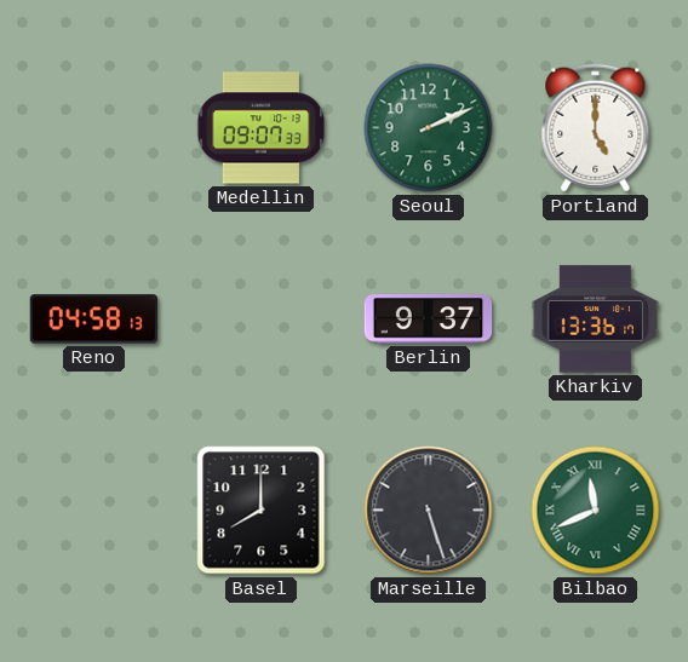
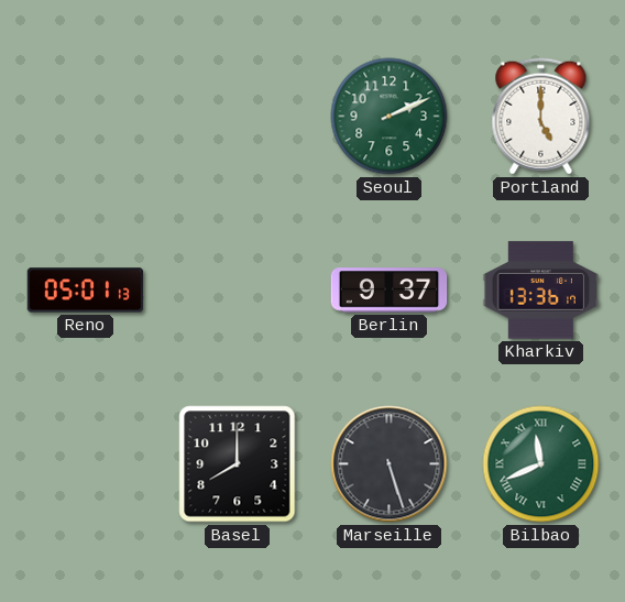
Medellin: 09:07 -> none
Reno: 04:58 -> 05:01
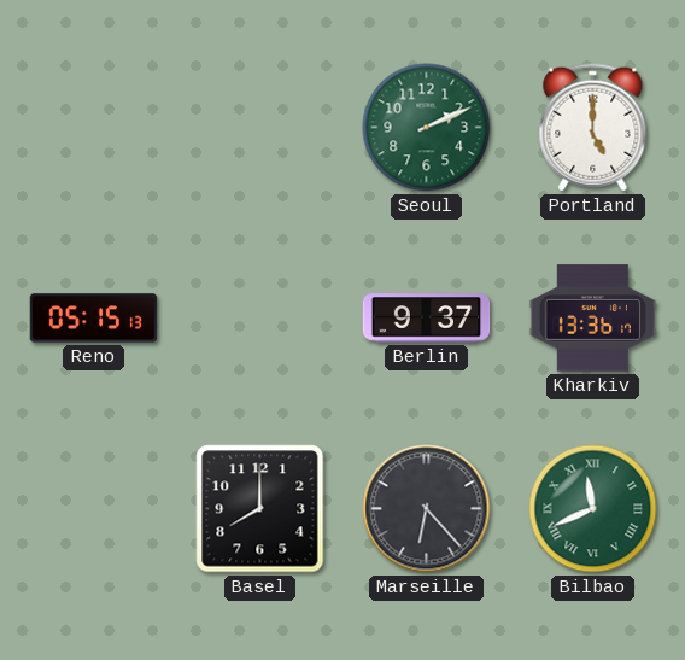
Reno: 05:01 -> 05:15
Marseille: 5:27 -> 6:23
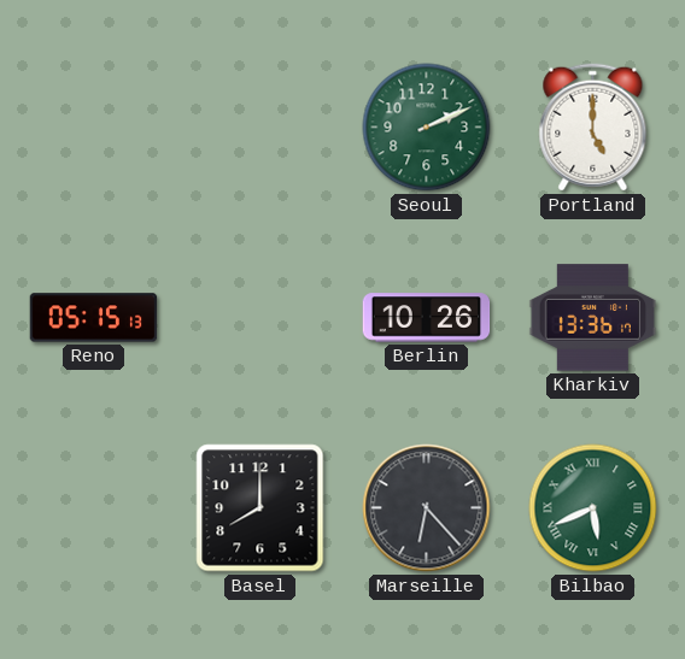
Berlin: 9:37 -> 10:26
Bilbao: 11:41 -> 5:41
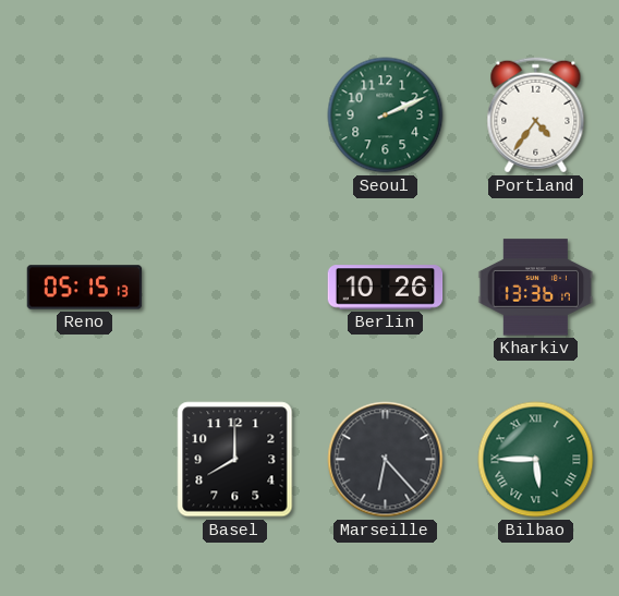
Portland: 5:00 -> 4:36
Bilbao: 5:41 -> 5:45
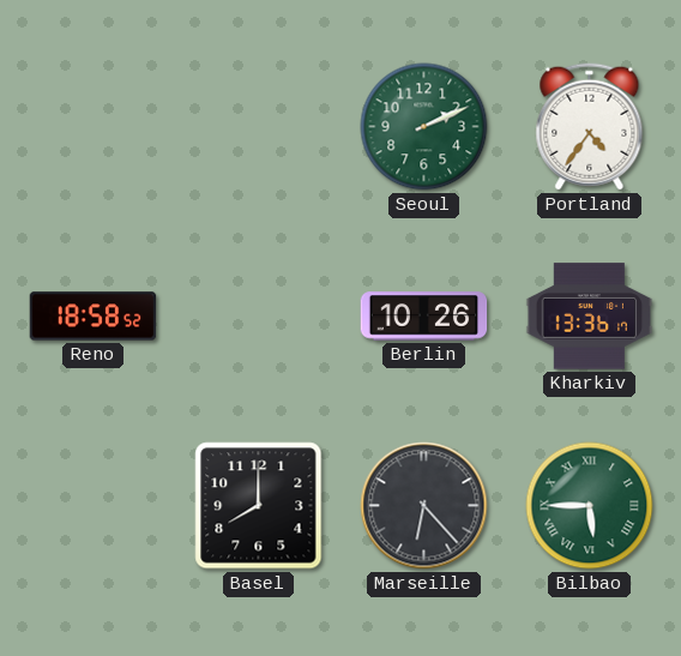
Reno: 05:15 -> 18:58
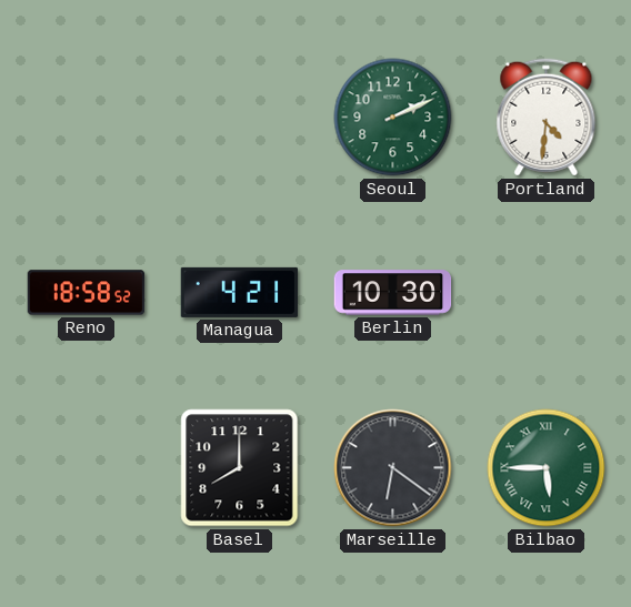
Portland: 4:36 -> 4:31
Managua: none -> 4:21
Berlin: 10:26 -> 10:30
Kharkiv: 13:36 -> none
Marseille: 6:23 -> 6:21
